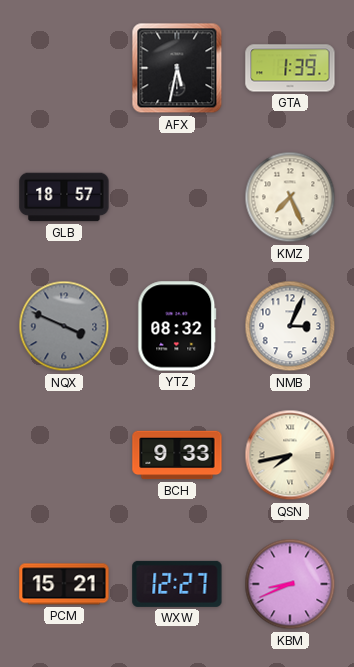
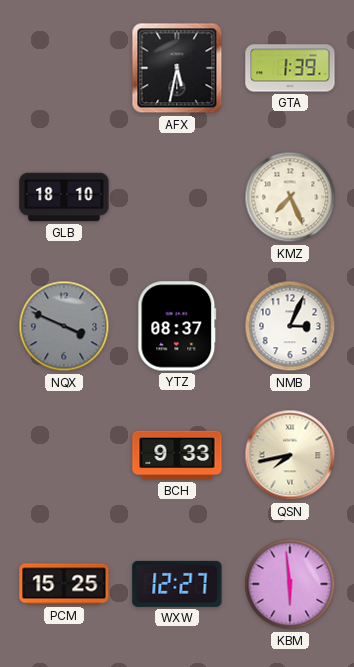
GLB: 18:57 -> 18:10
YTZ: 08:32 -> 08:37
PCM: 15:21 -> 15:25
KBM: 8:41 -> 5:59
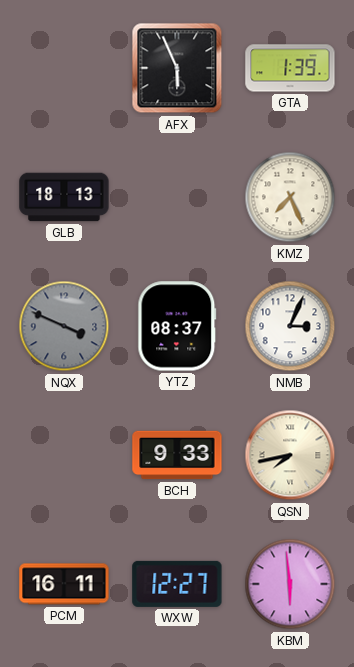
AFX: 5:32 -> 5:56
GLB: 18:10 -> 18:13
PCM: 15:25 -> 16:11
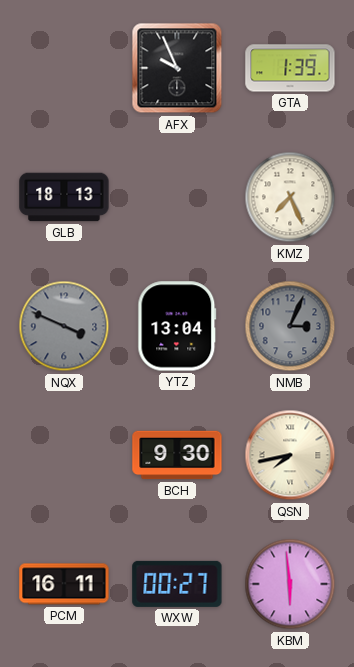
AFX: 5:56 -> 9:56
YTZ: 08:37 -> 13:04
NMB dial: white -> grey
BCH: 9:33 -> 9:30
WXW: 12:27 -> 00:27
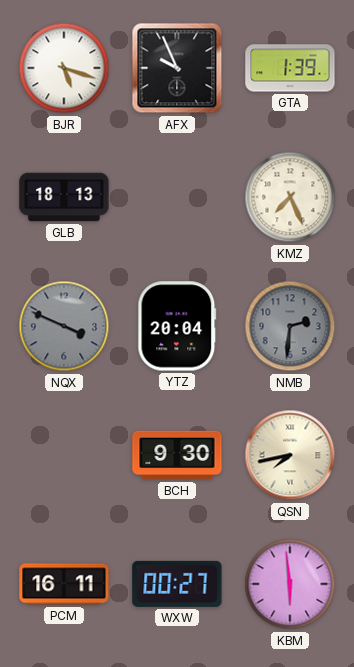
BJR: none -> 5:18
YTZ: 13:04 -> 20:04
NMB: 3:04 -> 2:31
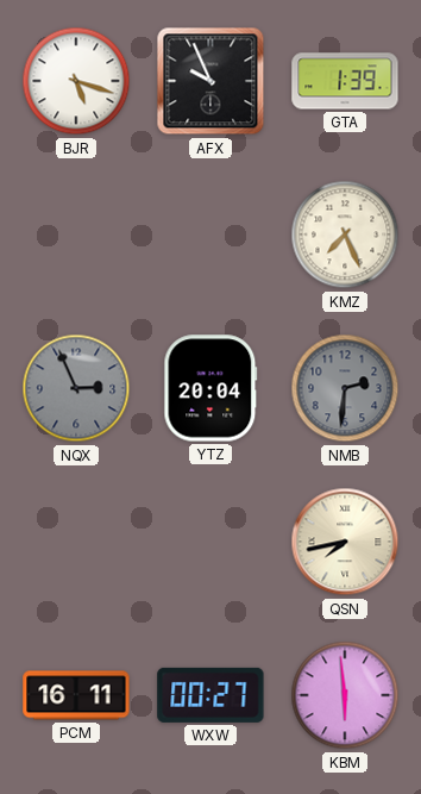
GLB: 18:13 -> none
NQX: 3:49 -> 2:56
BCH: 9:30 -> none
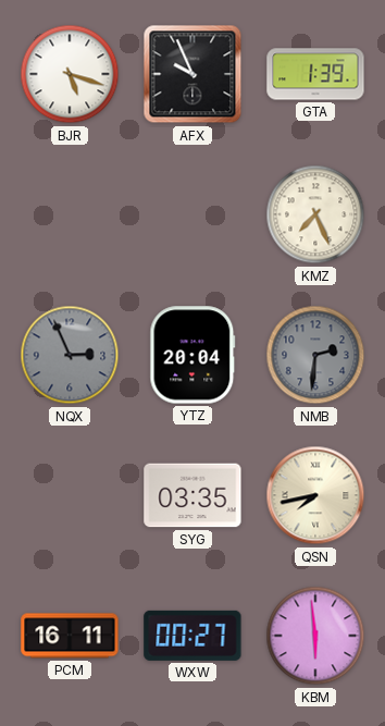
SYG: none -> 03:35
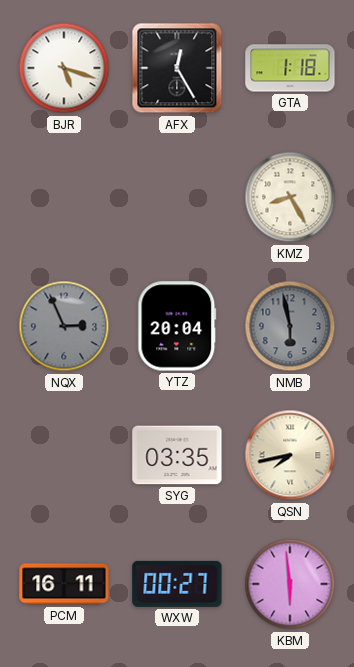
AFX: 9:56 -> 12:25
GTA: 1:39 -> 1:18
KMZ: 7:26 -> 8:25
NMB: 2:31 -> 5:58
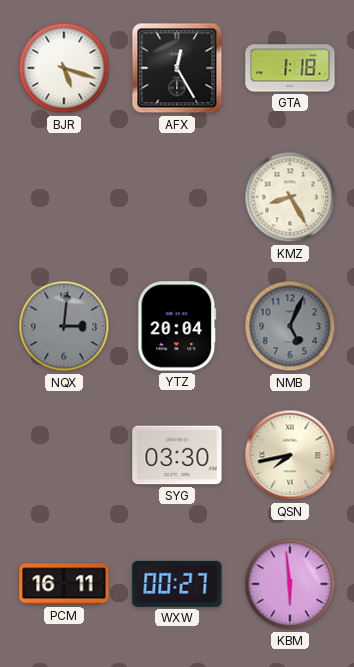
NQX: 2:56 -> 3:01
NMB: 5:58 -> 5:04
SYG: 03:35 -> 03:30
